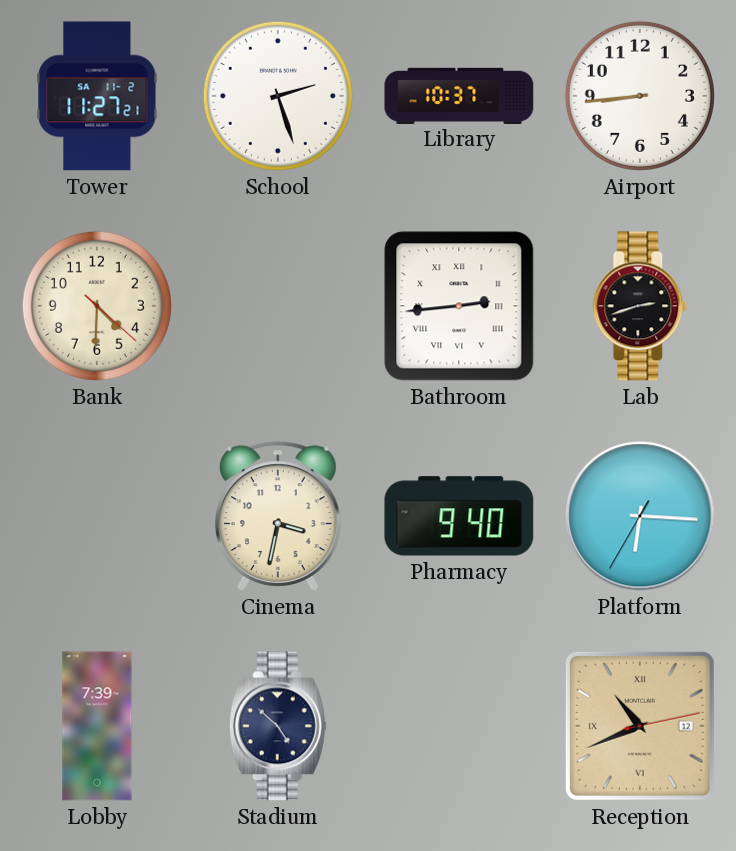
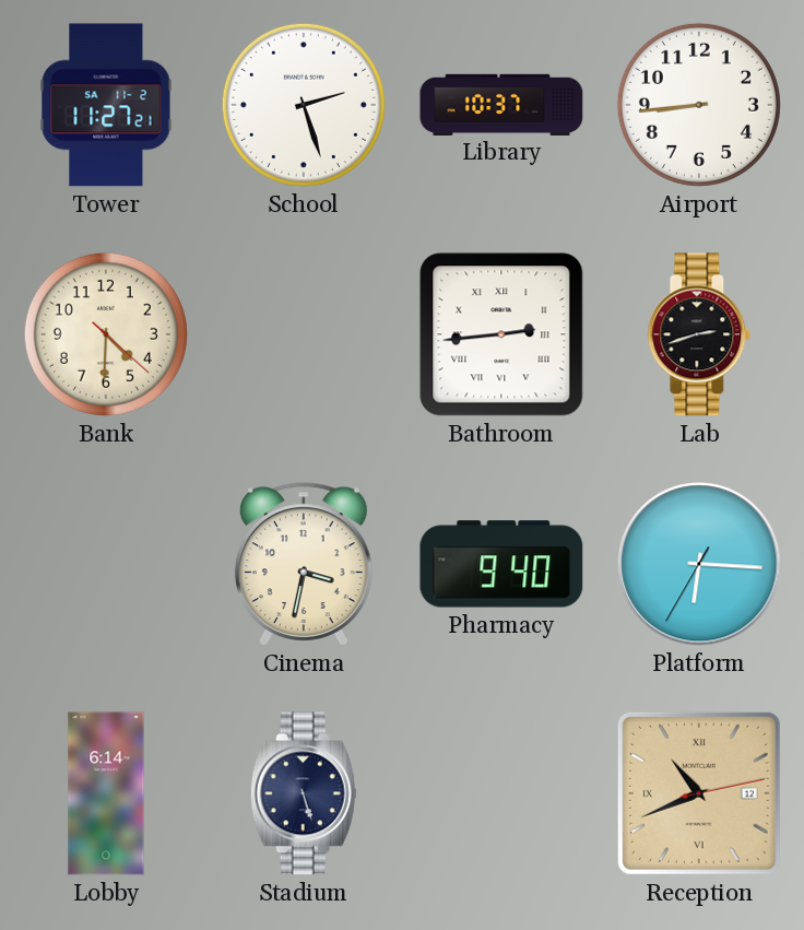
Lobby: 7:39 -> 6:14
Stadium: 4:52 -> 5:27
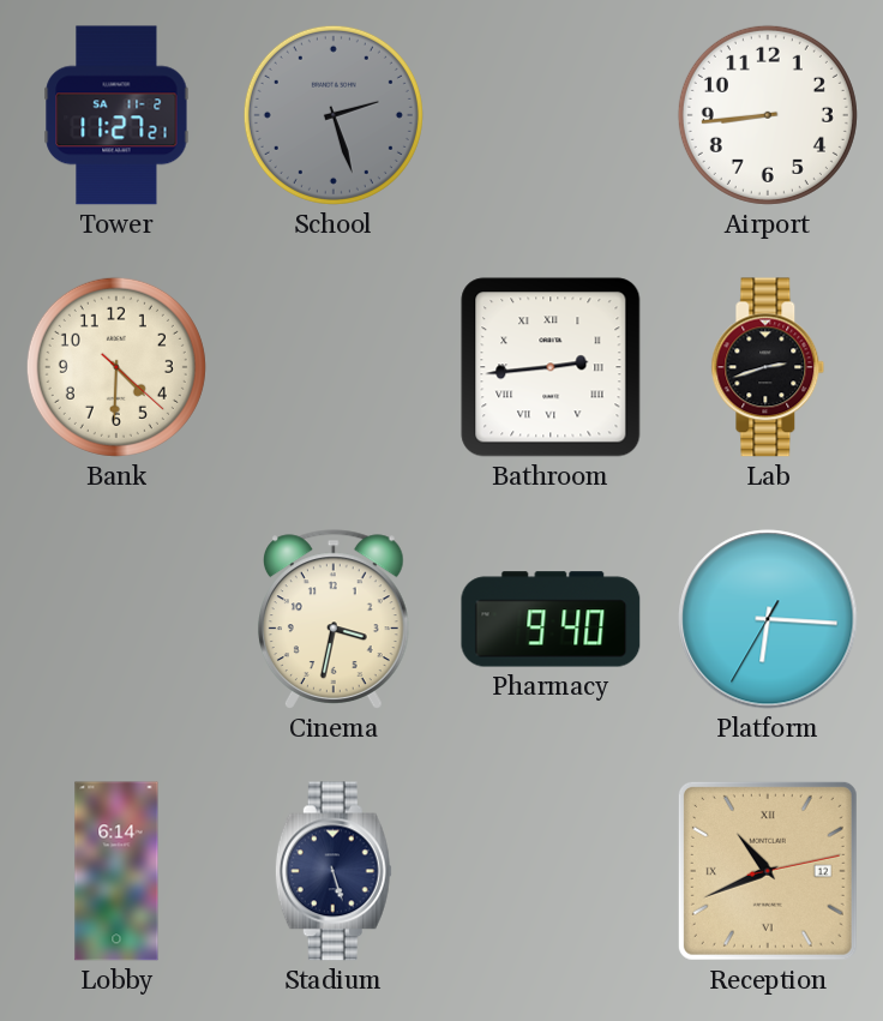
School dial: white -> grey
Library: 10:37 -> none
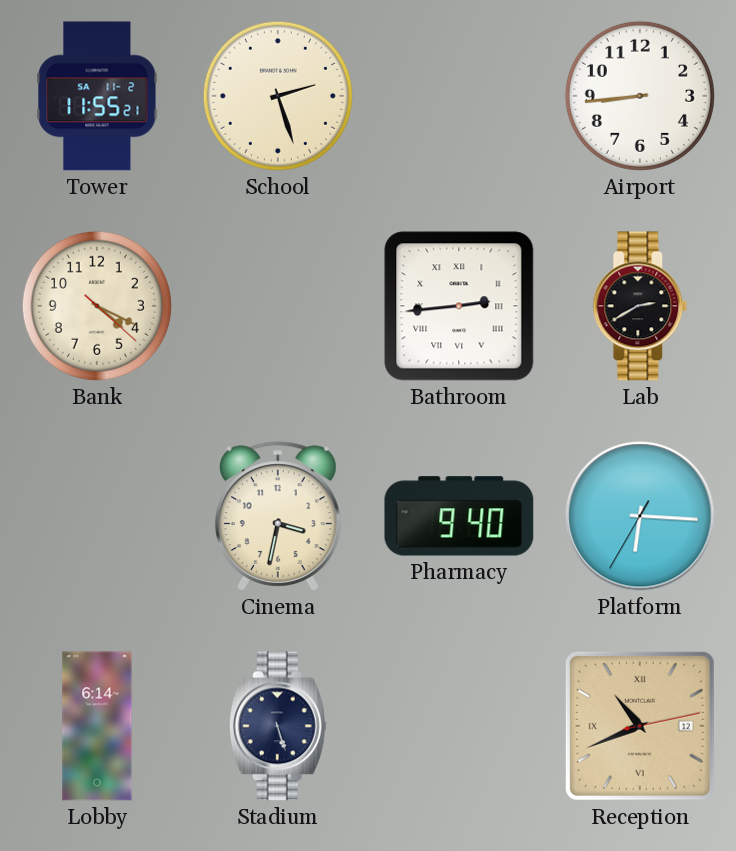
Tower: 11:27 -> 11:55
School dial: grey -> cream
Bank: 4:30 -> 4:19
Lab: 2:42 -> 2:40
